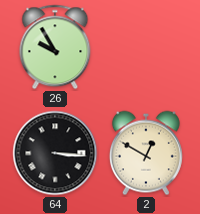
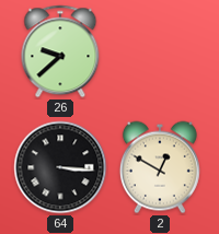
26: 9:55 -> 9:38
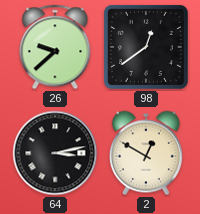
98: none -> 12:39
64: 3:16 -> 3:13
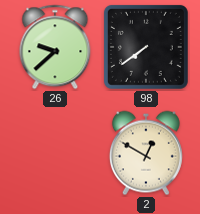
98: 12:39 -> 7:39
64: 3:13 -> none
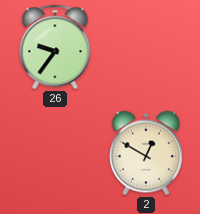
26: 9:38 -> 9:36
98: 7:39 -> none
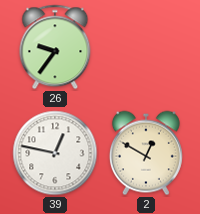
39: none -> 12:47
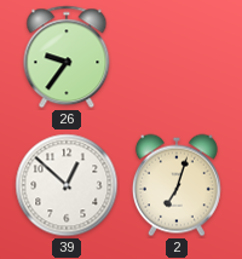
39: 12:47 -> 12:52
2: 12:50 -> 7:03
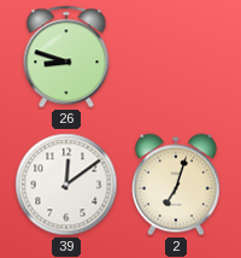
26: 9:36 -> 8:48
39: 12:52 -> 12:09
